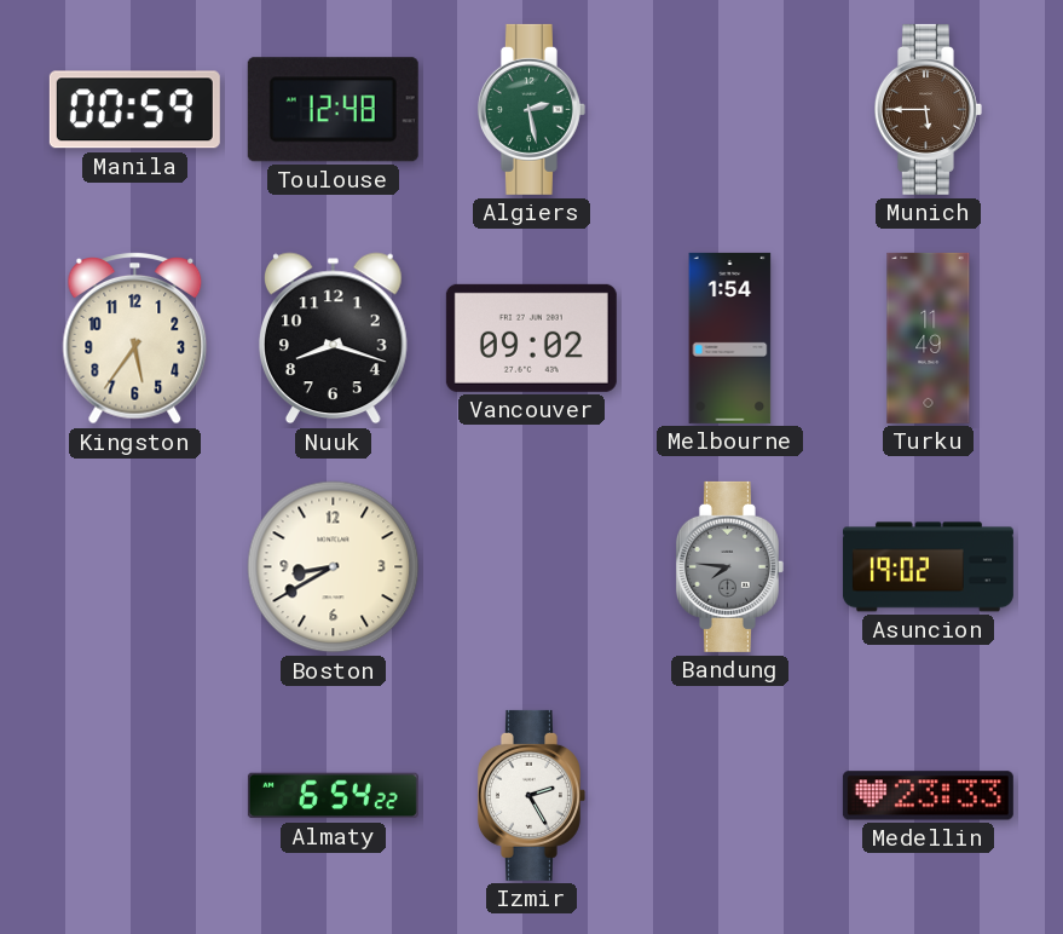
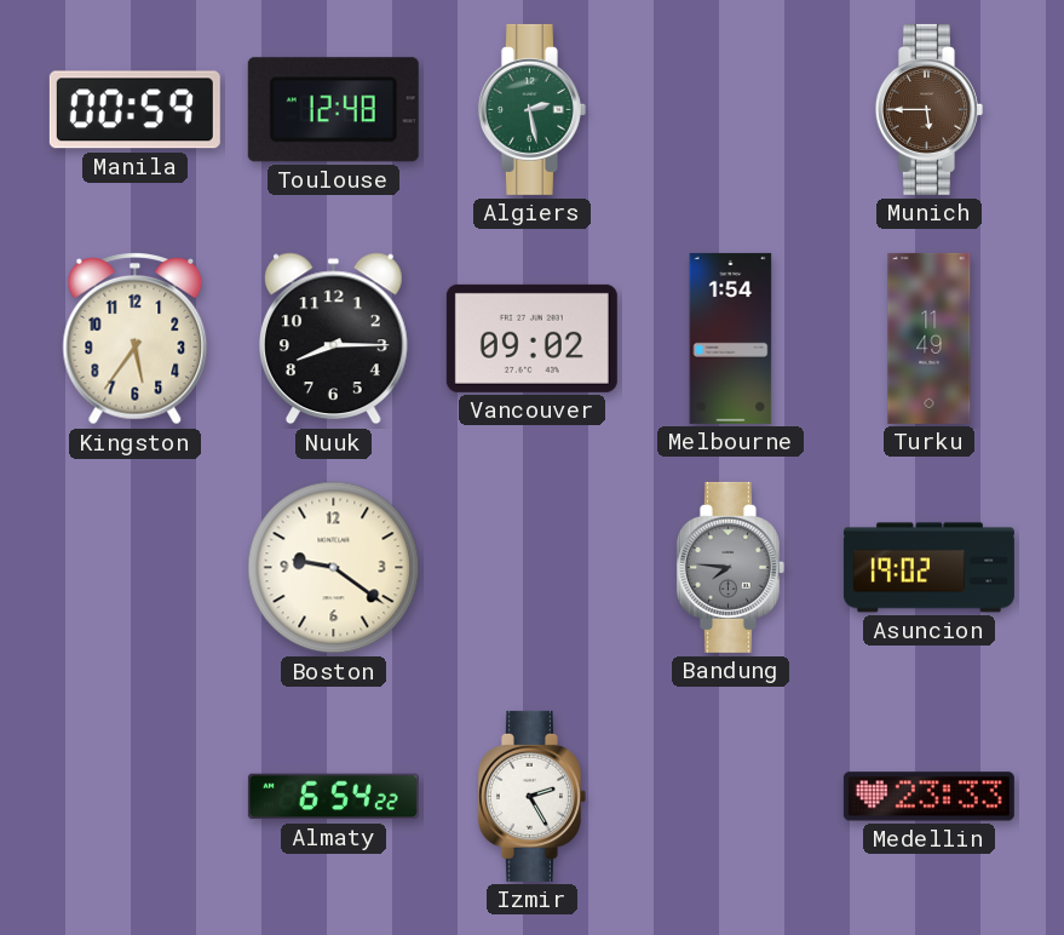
Nuuk: 8:18 -> 8:15
Boston: 8:40 -> 9:21
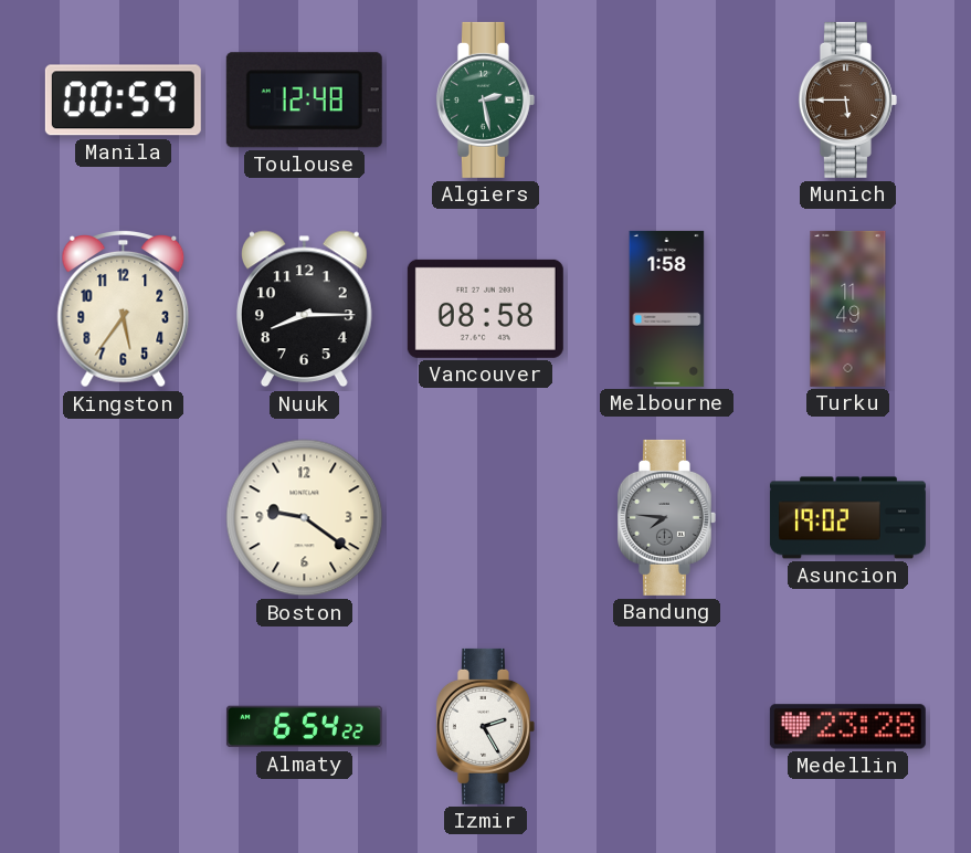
Vancouver: 09:02 -> 08:58
Melbourne: 1:54 -> 1:58
Medellin: 23:33 -> 23:28
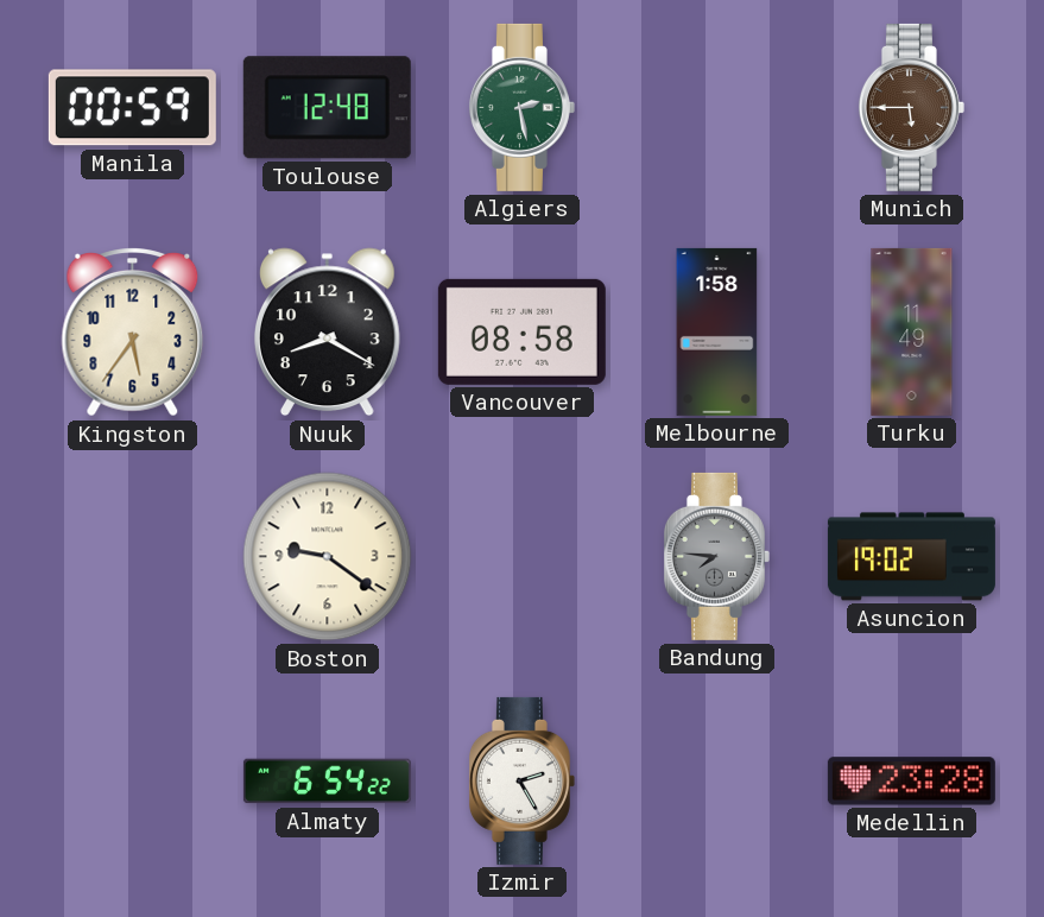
Nuuk: 8:15 -> 8:20
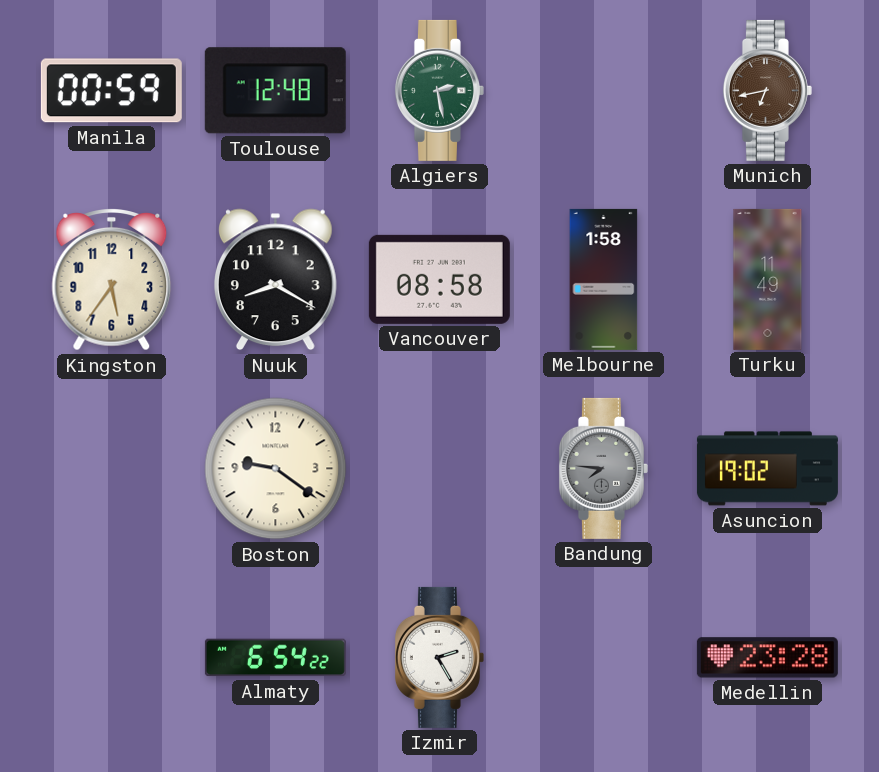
Munich: 5:45 -> 6:43
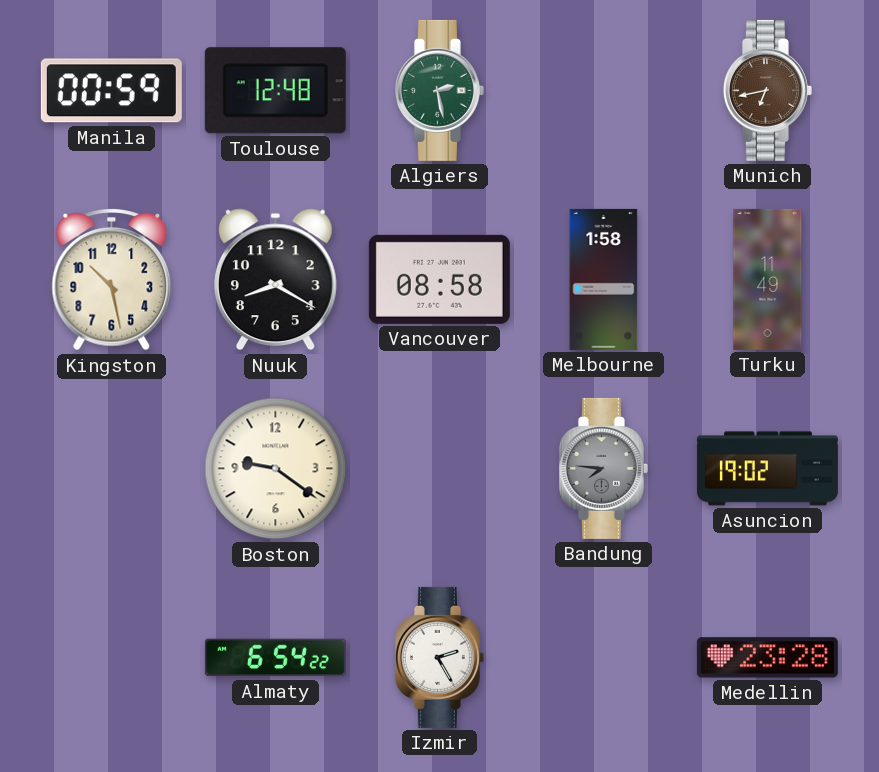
Kingston: 5:36 -> 10:28
